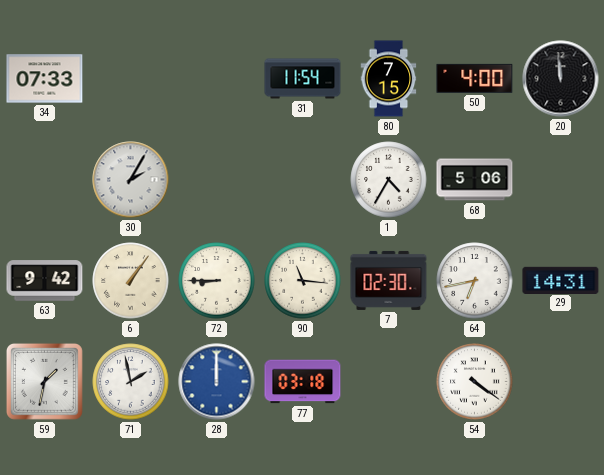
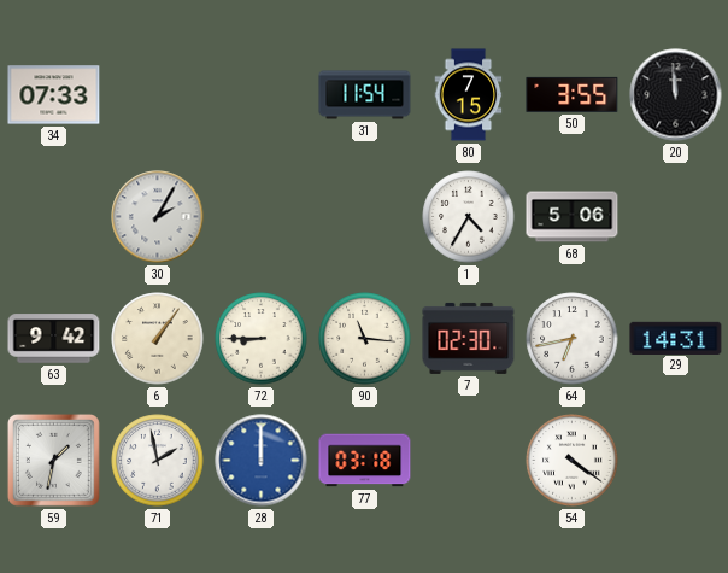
50: 4:00 -> 3:55
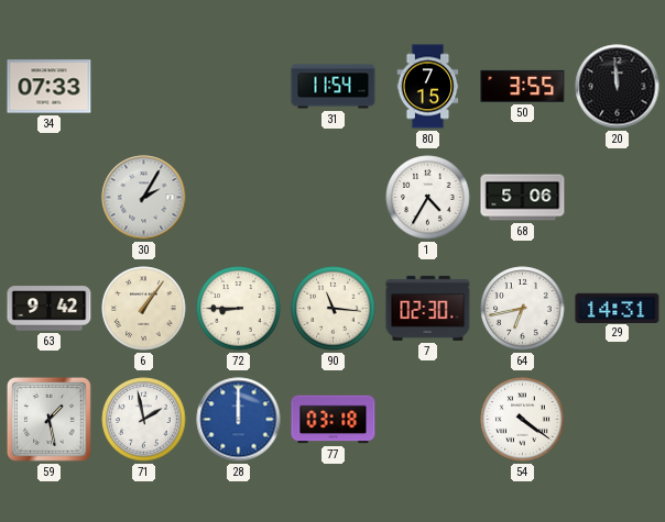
59: 1:32 -> 1:28
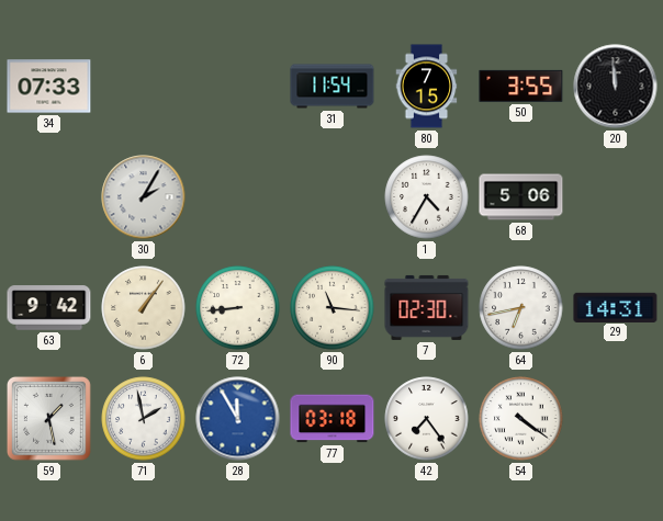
72: 8:45 -> 8:44
28: 12:00 -> 11:55
42: none -> 7:24
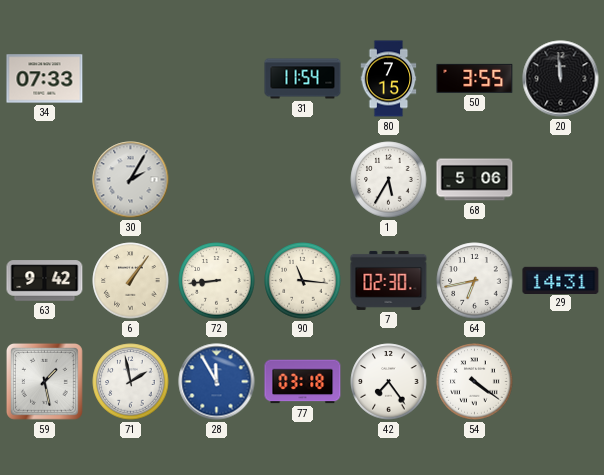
1: 4:35 -> 5:35
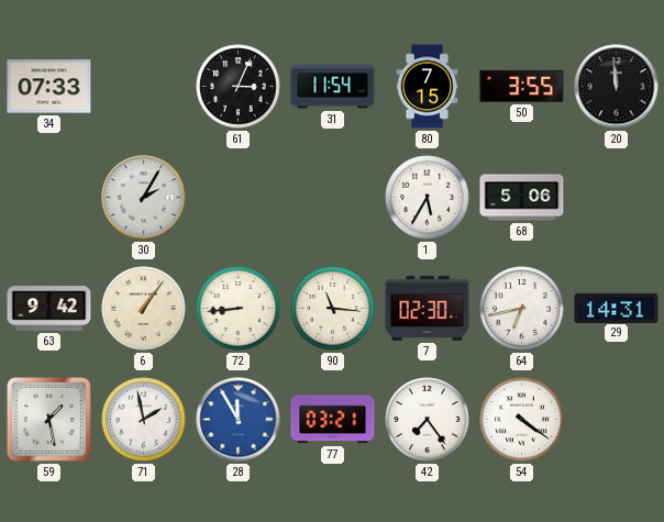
61: none -> 3:04
77: 03:18 -> 03:21
